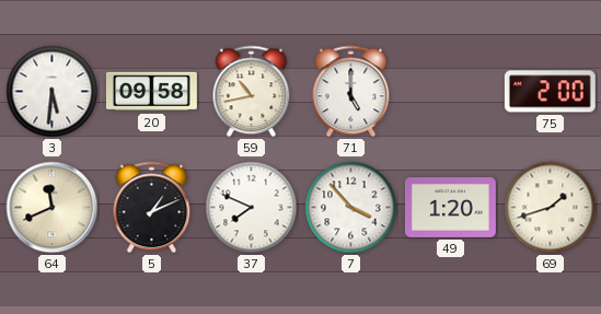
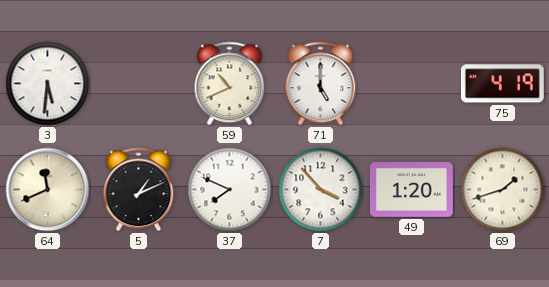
20: 09:58 -> none
59: 10:43 -> 10:41
75: 2:00 -> 4:19
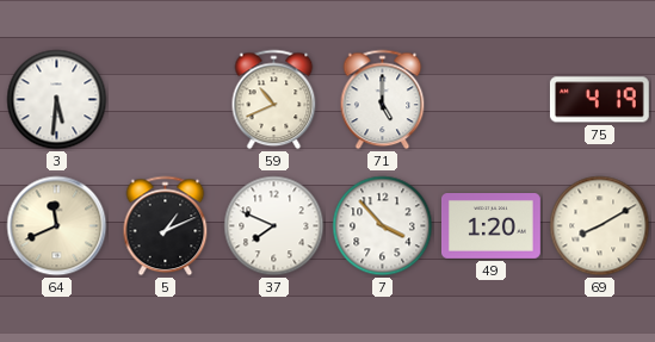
69: 1:42 -> 8:10
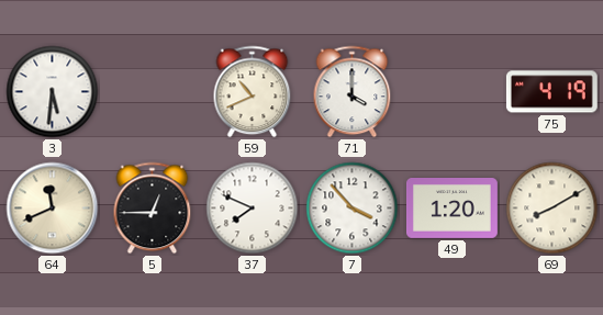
71: 5:00 -> 4:00
5: 1:11 -> 12:45
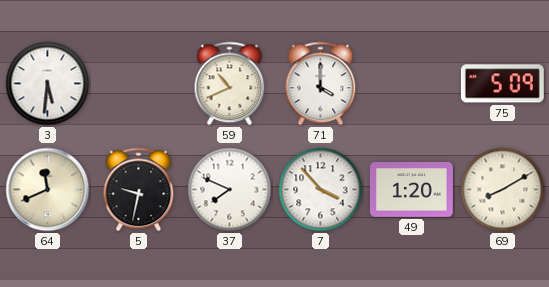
75: 4:19 -> 5:09
5: 12:45 -> 9:32
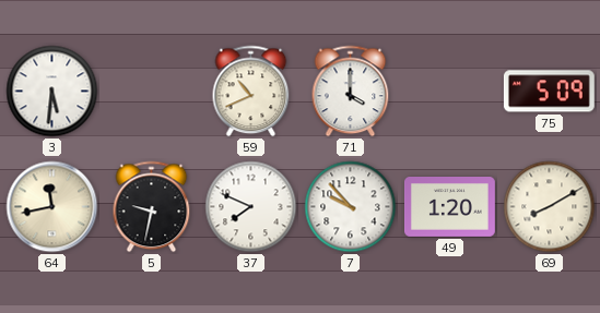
64: 11:41 -> 11:43
7: 3:53 -> 9:53
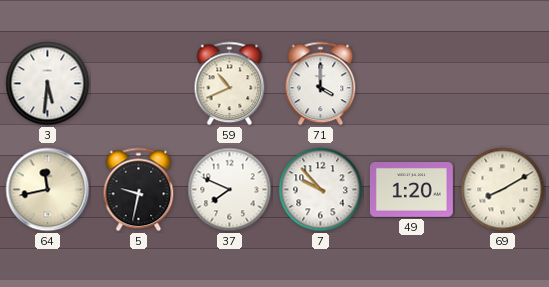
75: 5:09 -> none
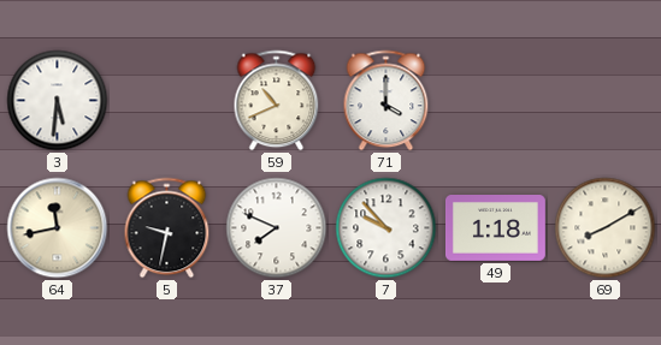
49: 1:20 -> 1:18
